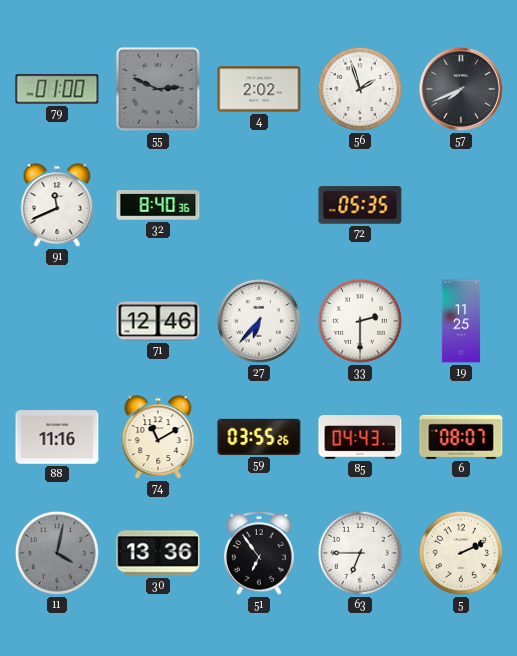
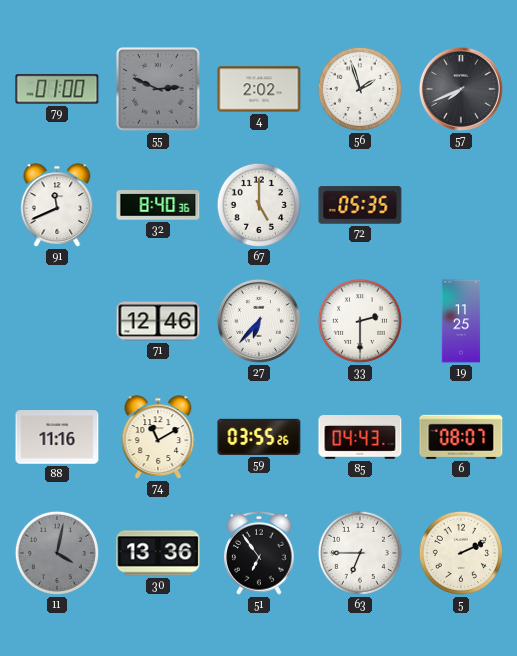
67: none -> 5:00
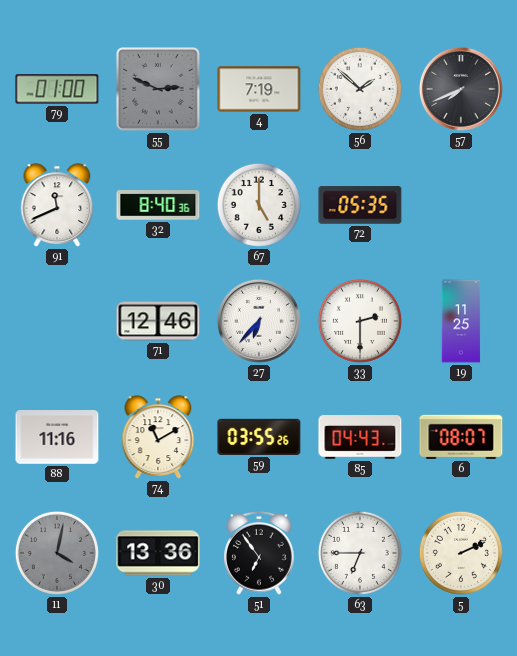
4: 2:02 -> 7:19
56: 1:57 -> 1:52
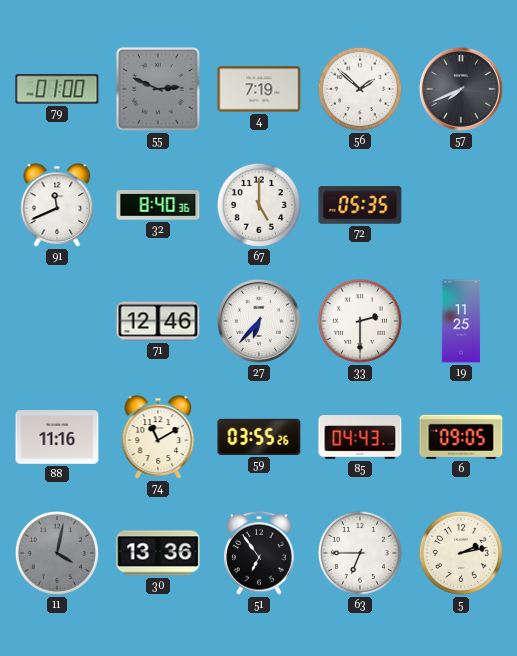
6: 08:07 -> 09:05
5: 2:11 -> 2:13
